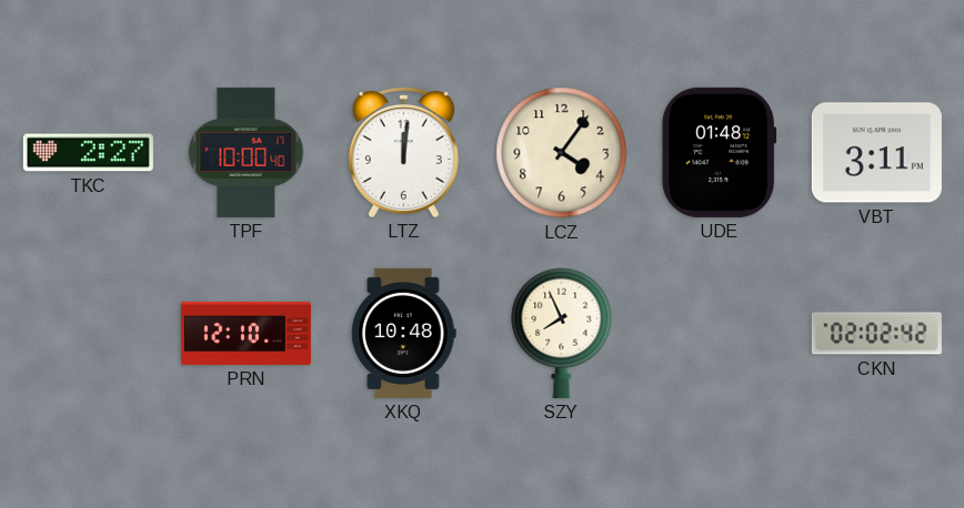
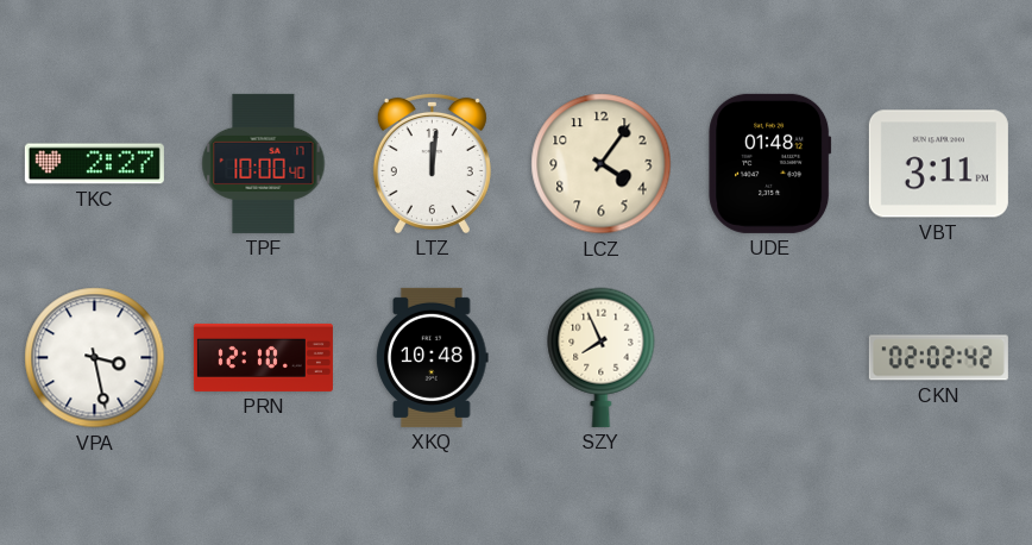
VPA: none -> 3:28
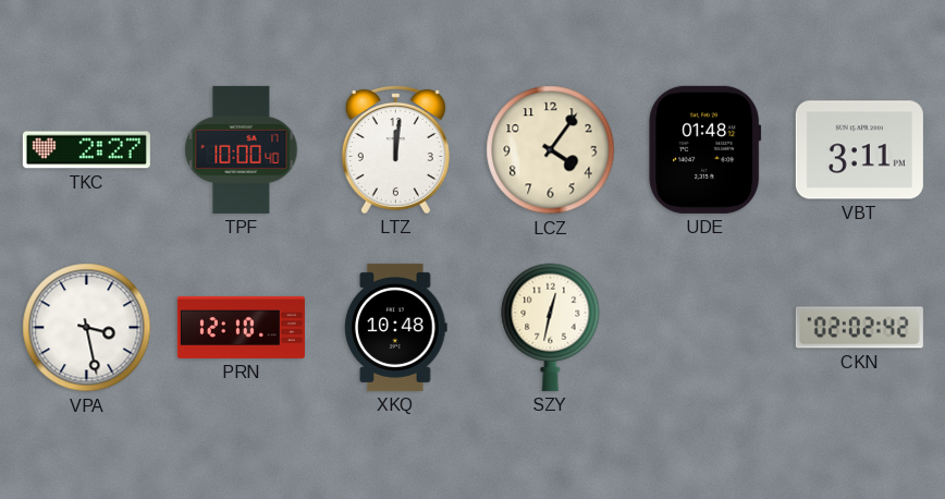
SZY: 7:56 -> 12:32
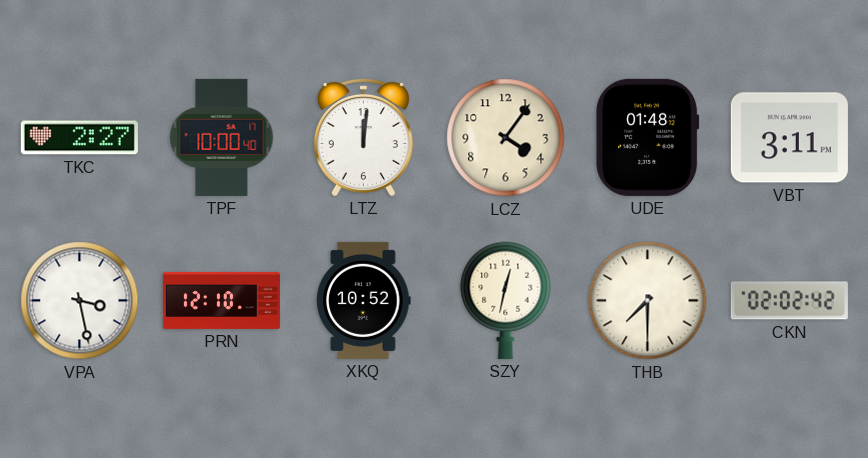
XKQ: 10:48 -> 10:52
THB: none -> 7:30
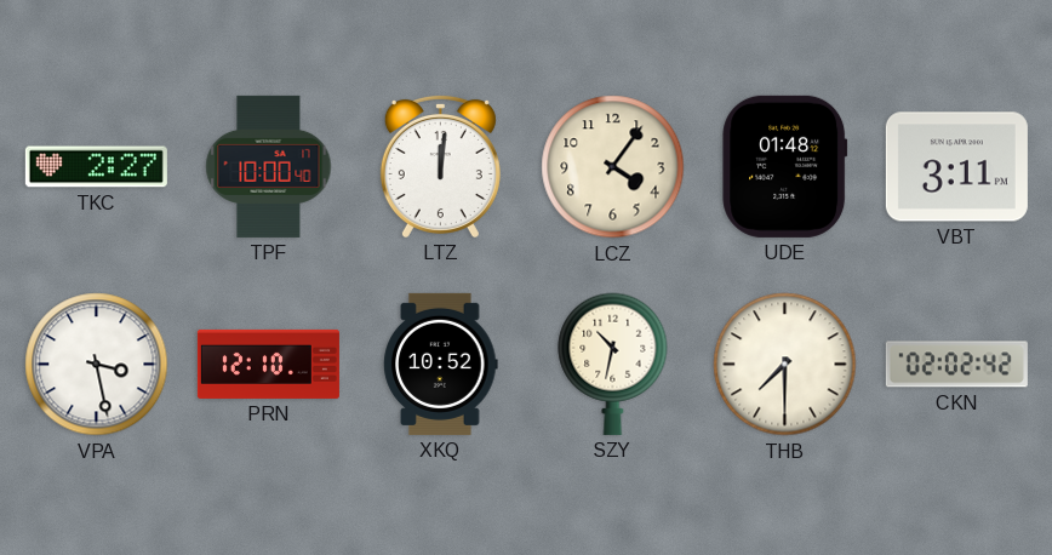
SZY: 12:32 -> 10:32
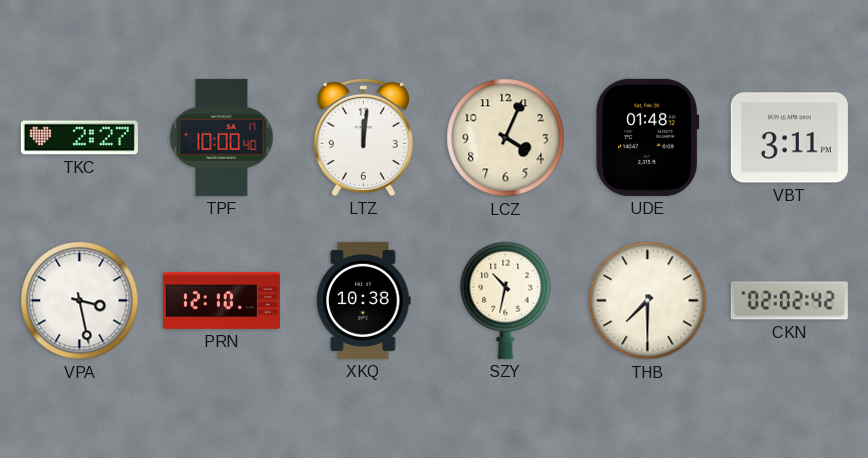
LCZ: 4:06 -> 4:04
XKQ: 10:52 -> 10:38
